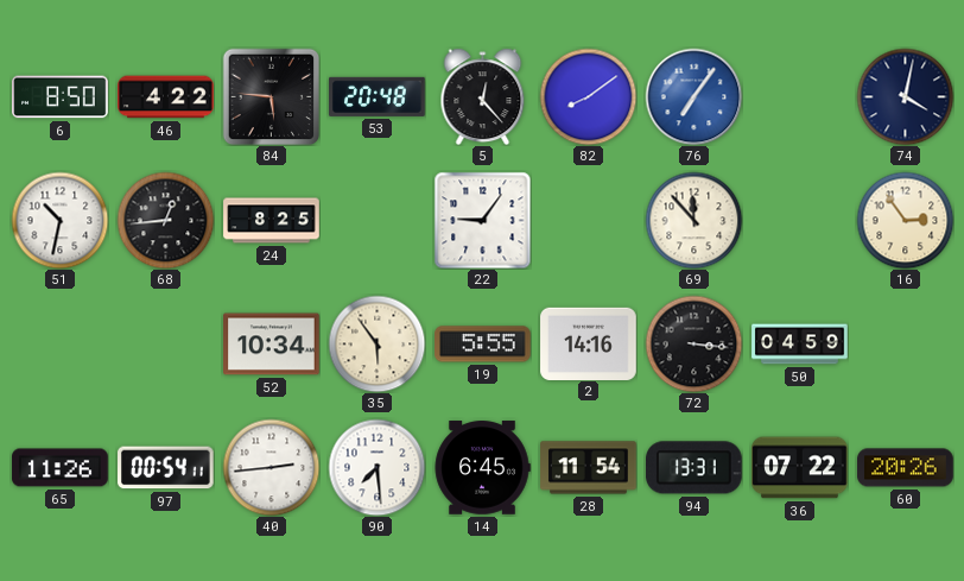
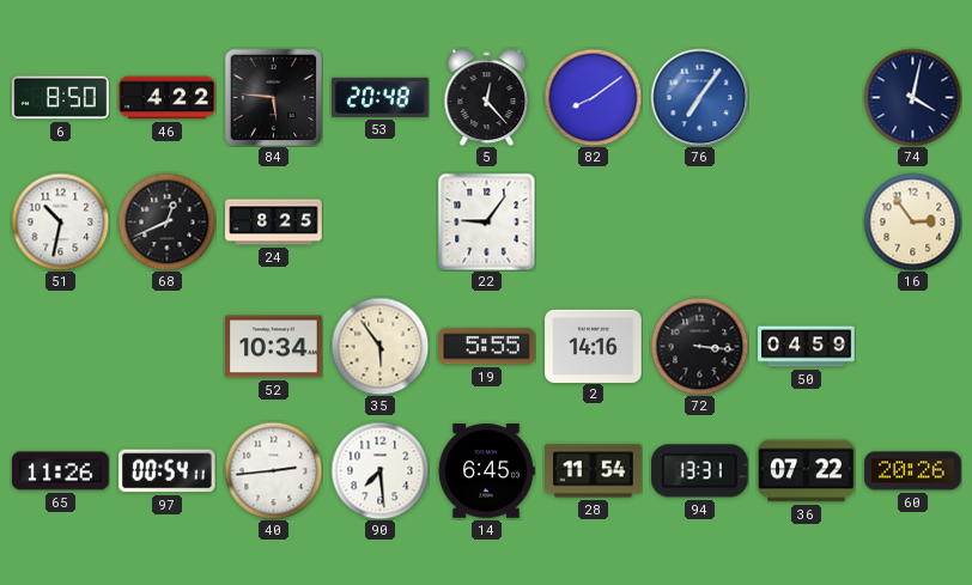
68: 12:44 -> 12:41
69: 11:53 -> none
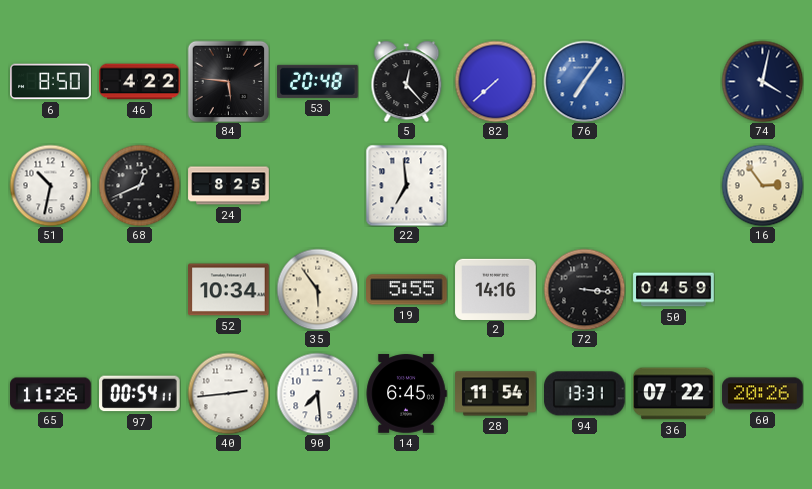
82: 8:09 -> 7:38
22: 9:06 -> 6:59
